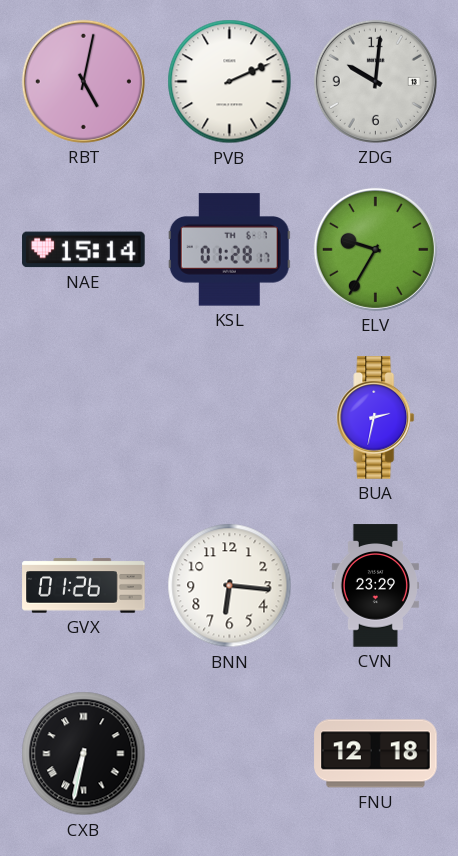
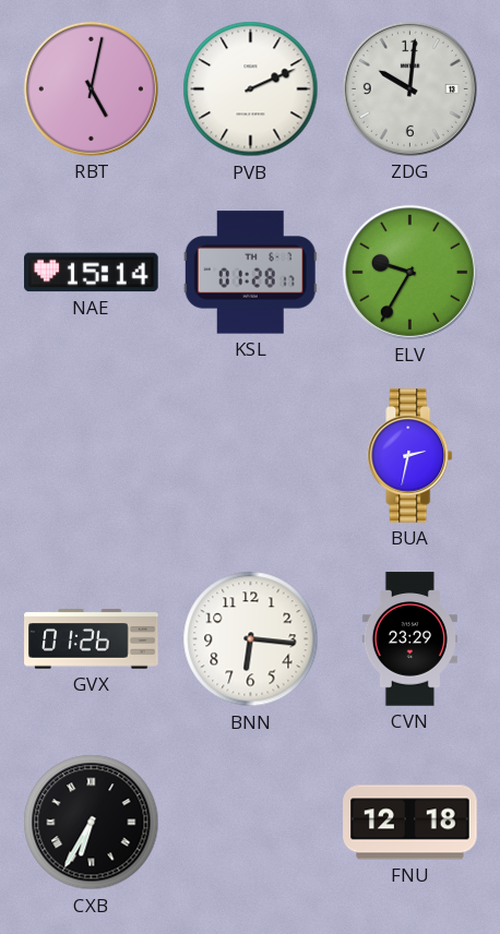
CXB: 6:32 -> 6:35
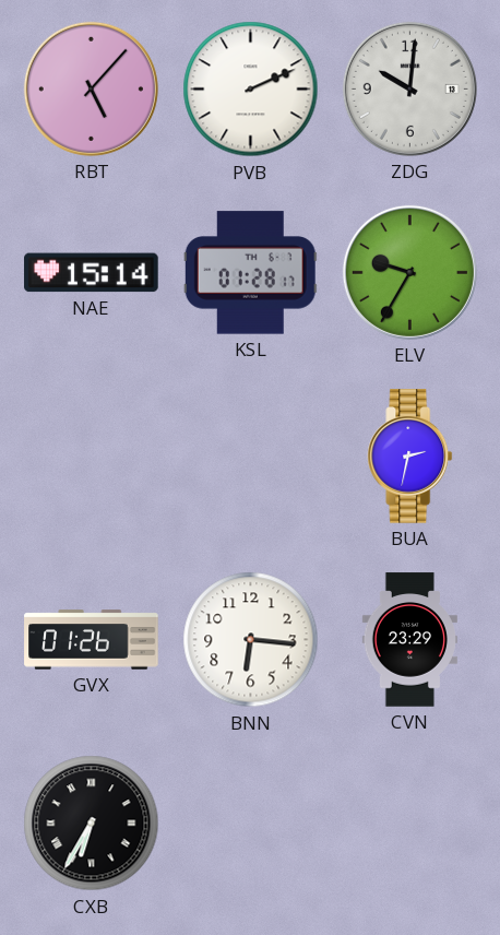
RBT: 5:02 -> 5:07
FNU: 12:18 -> none
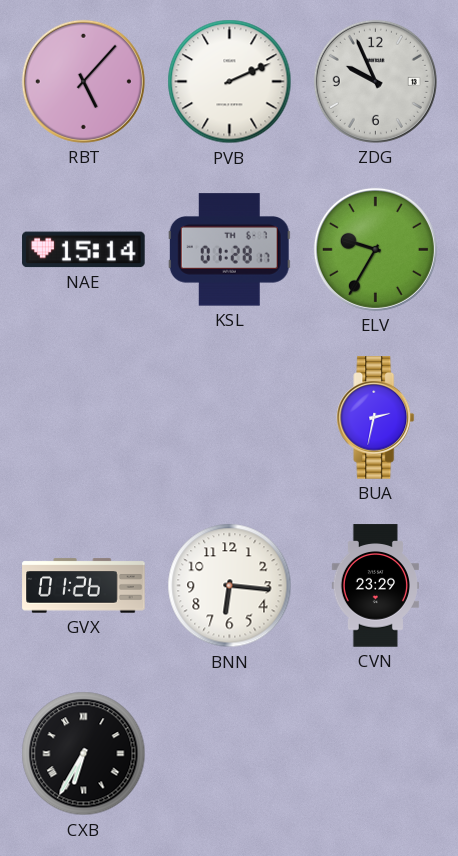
ZDG: 10:01 -> 9:56
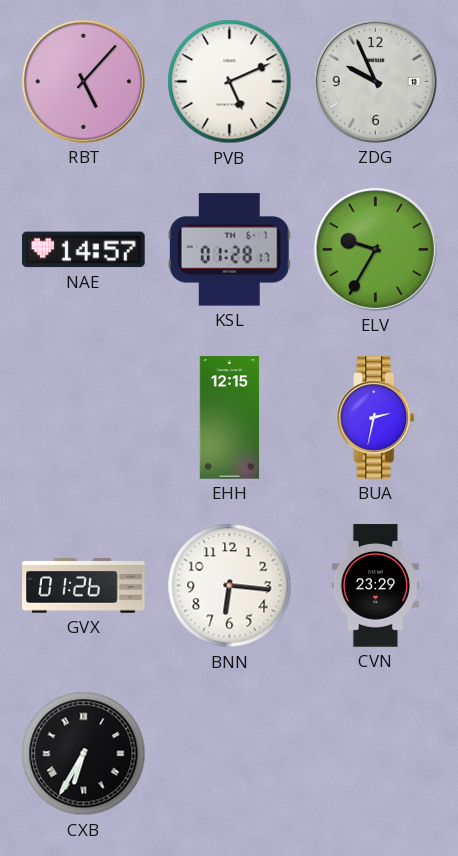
PVB: 2:11 -> 5:11
NAE: 15:14 -> 14:57
EHH: none -> 12:15
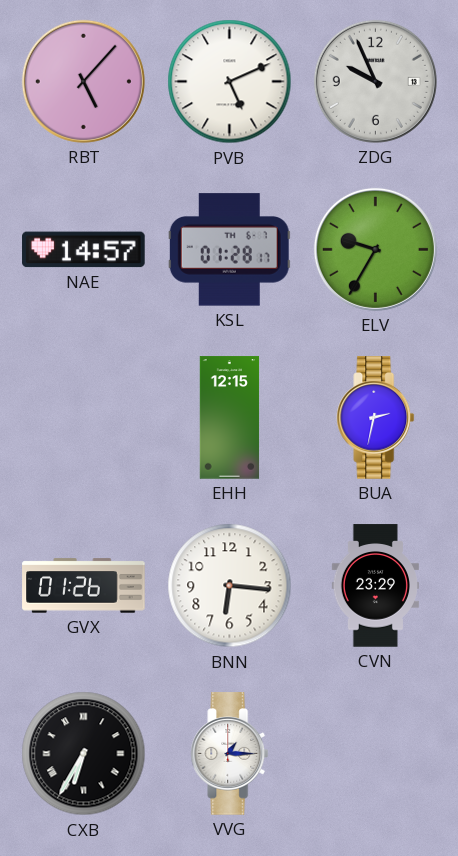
VVG: none -> 1:15
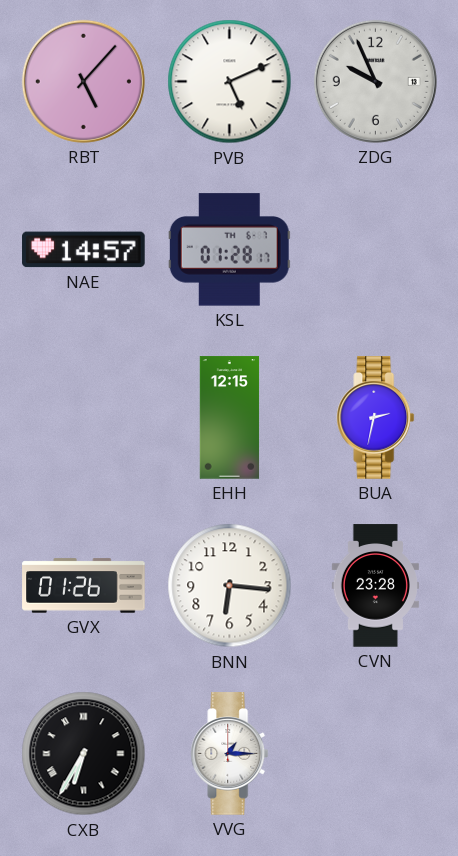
ELV: 9:35 -> none
CVN: 23:29 -> 23:28
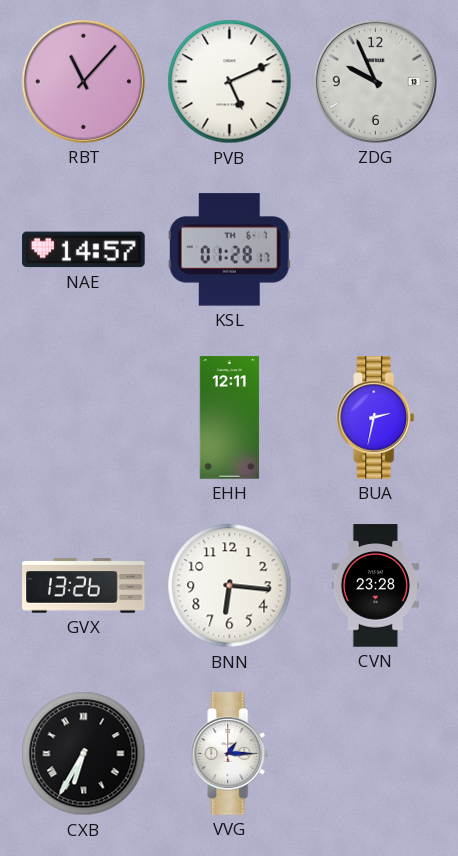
RBT: 5:07 -> 11:07
EHH: 12:15 -> 12:11
GVX: 01:26 -> 13:26
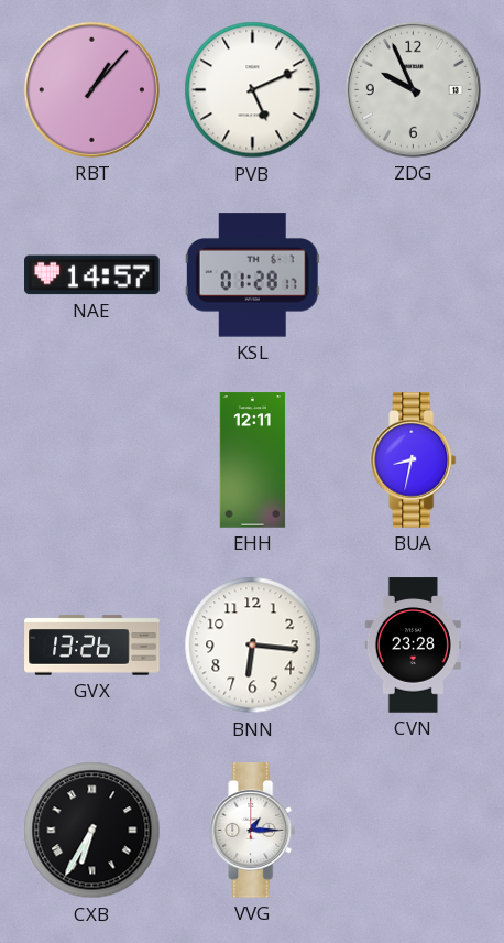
RBT: 11:07 -> 1:07
BUA: 2:32 -> 8:32
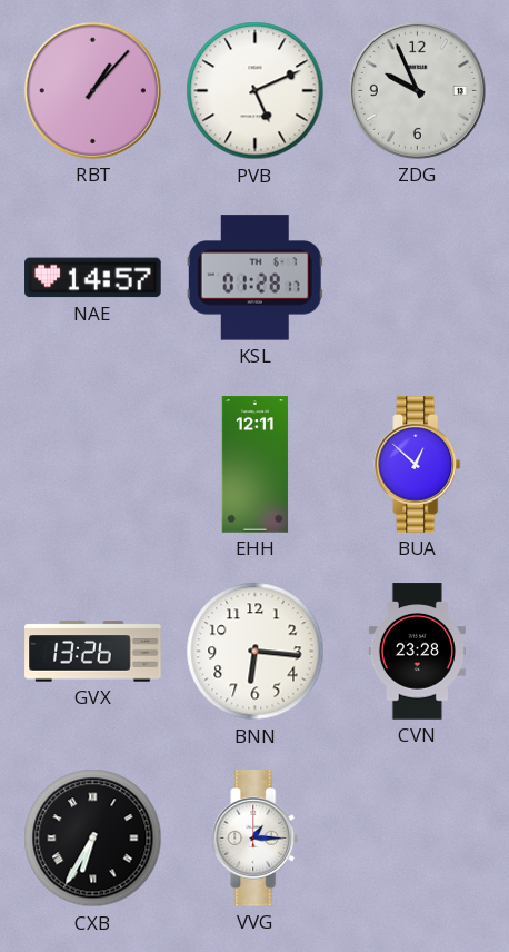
BUA: 8:32 -> 12:52
